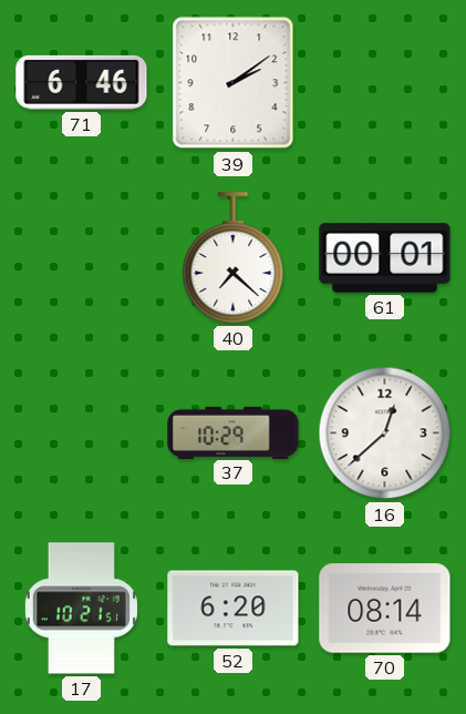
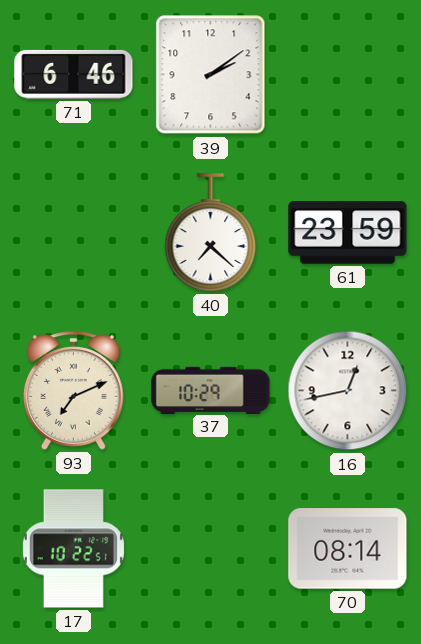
61: 00:01 -> 23:59
93: none -> 7:11
16: 12:38 -> 12:43
17: 10:21 -> 10:22
52: 6:20 -> none
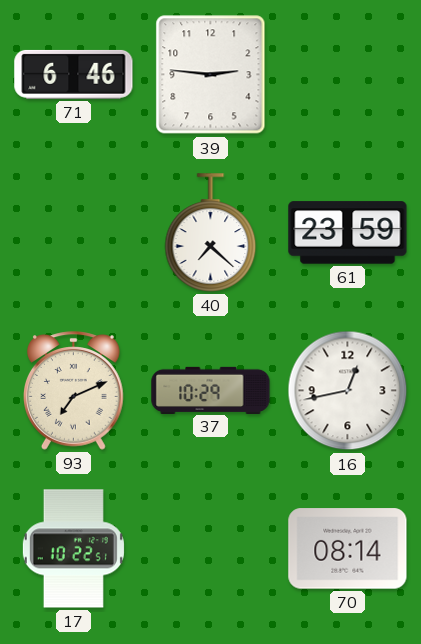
39: 2:09 -> 2:46
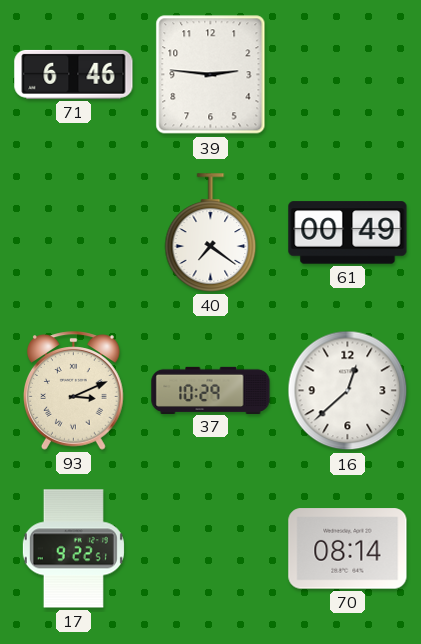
40: 7:22 -> 7:21
61: 23:59 -> 00:49
93: 7:11 -> 3:11
16: 12:43 -> 12:38
17: 10:22 -> 9:22
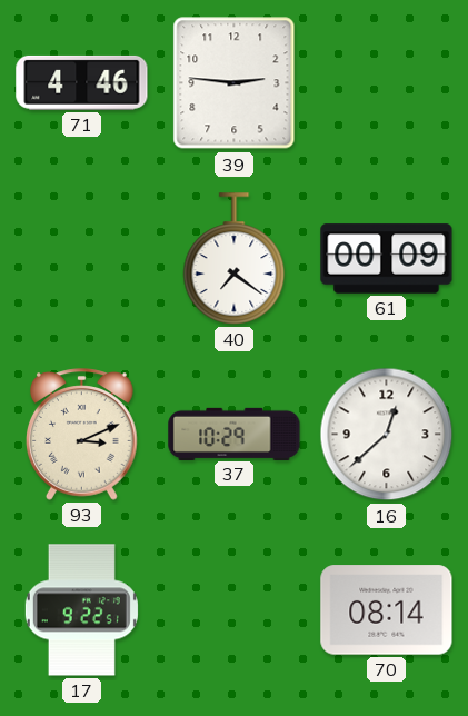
71: 6:46 -> 4:46
61: 00:49 -> 00:09
